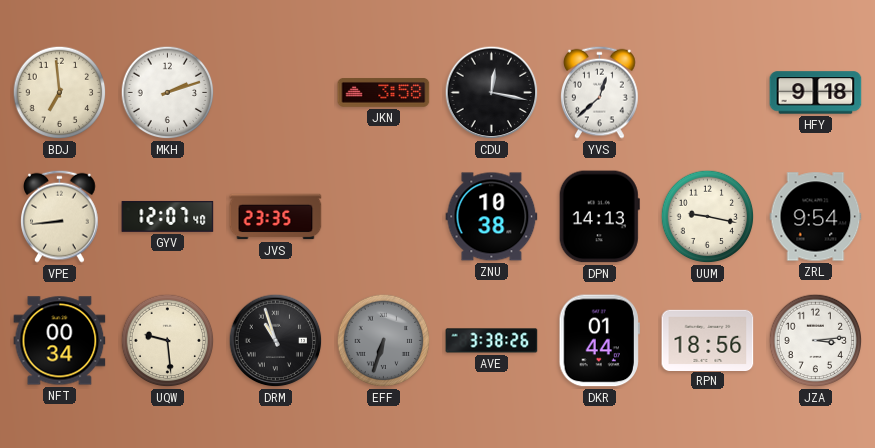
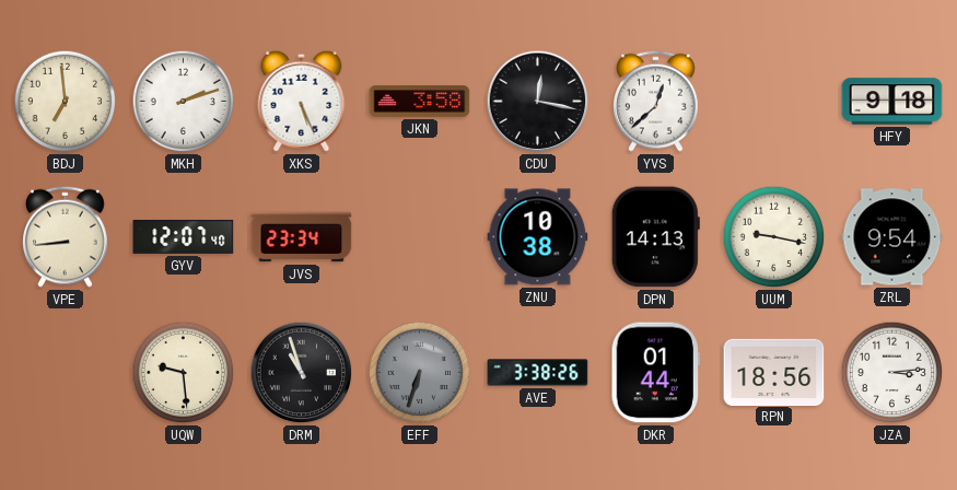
XKS: none -> 5:26
JVS: 23:35 -> 23:34
NFT: 00:34 -> none
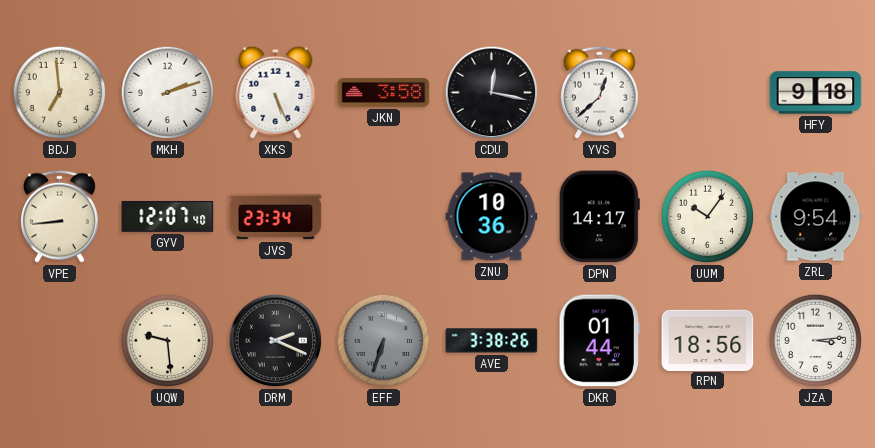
ZNU: 10:38 -> 10:36
DPN: 14:13 -> 14:17
UUM: 9:17 -> 10:06
DRM: 10:57 -> 2:19
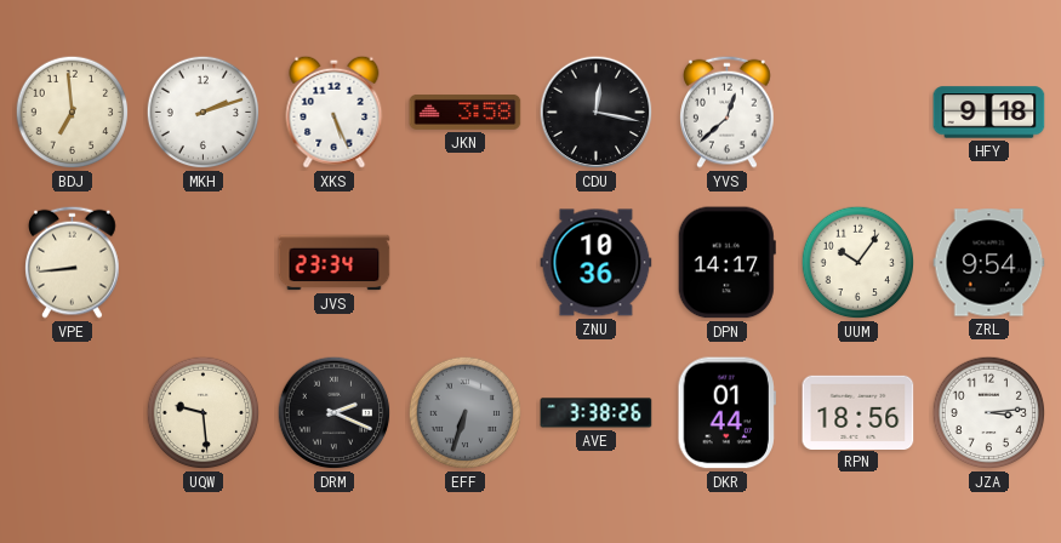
GYV: 12:07 -> none
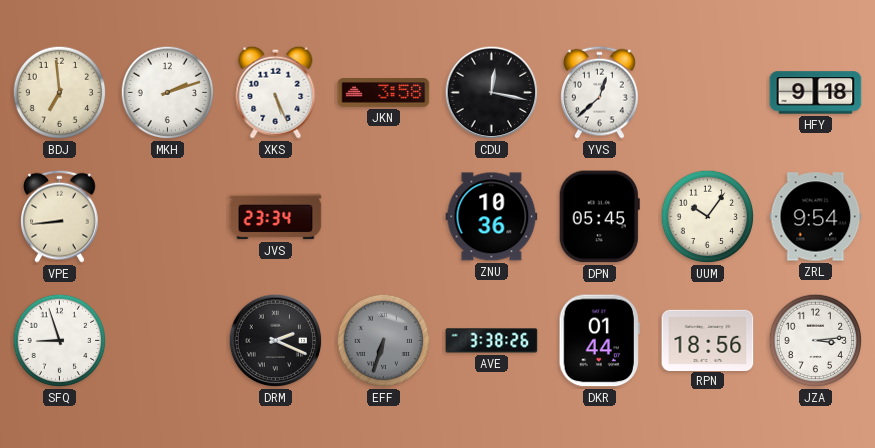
DPN: 14:17 -> 05:45
SFQ: none -> 8:57
UQW: 9:29 -> none
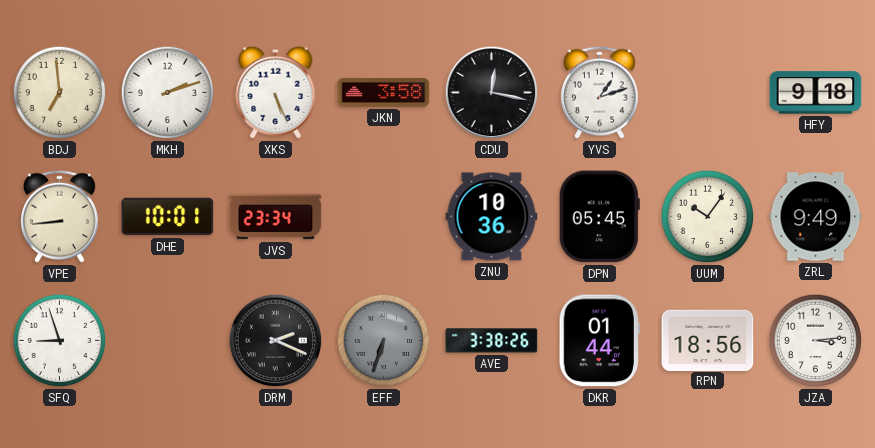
YVS: 12:38 -> 1:12
DHE: none -> 10:01
ZRL: 9:54 -> 9:49
